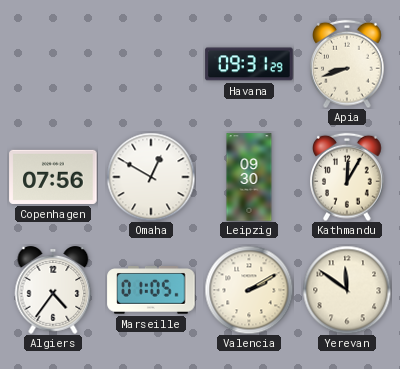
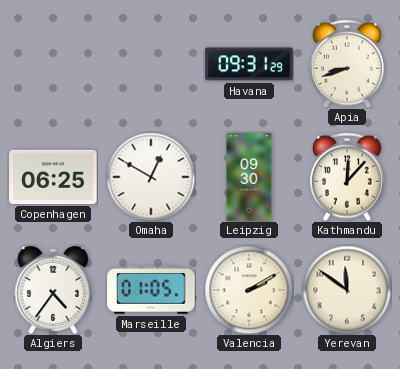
Copenhagen: 07:56 -> 06:25
Kathmandu: 12:05 -> 12:07
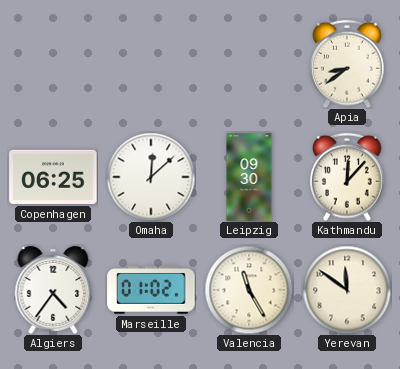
Havana: 09:31 -> none
Apia: 8:42 -> 8:39
Omaha: 12:50 -> 12:08
Marseille: 01:05 -> 01:02
Valencia: 2:10 -> 11:25
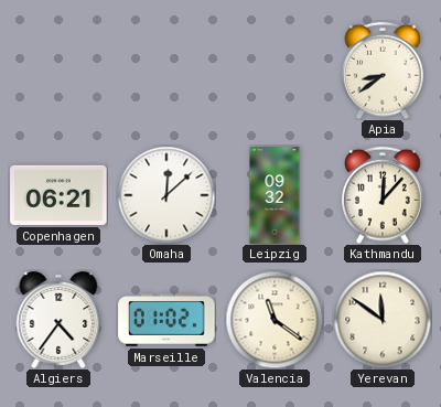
Copenhagen: 06:25 -> 06:21
Leipzig: 09:30 -> 09:32
Valencia: 11:25 -> 11:21
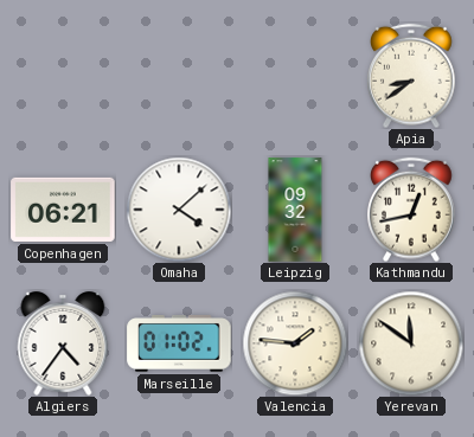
Omaha: 12:08 -> 4:08
Kathmandu: 12:07 -> 12:43
Valencia: 11:21 -> 1:46
